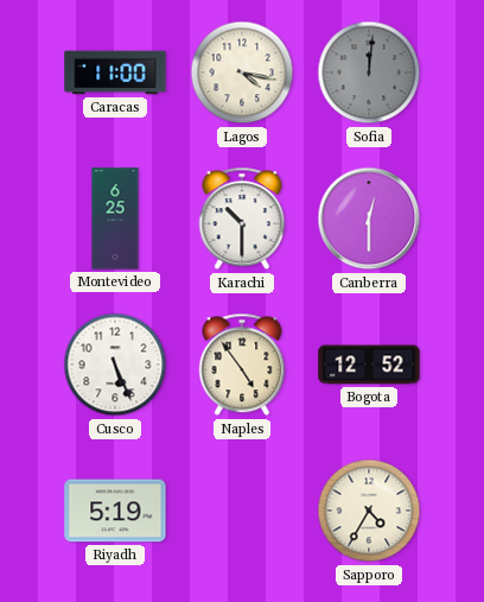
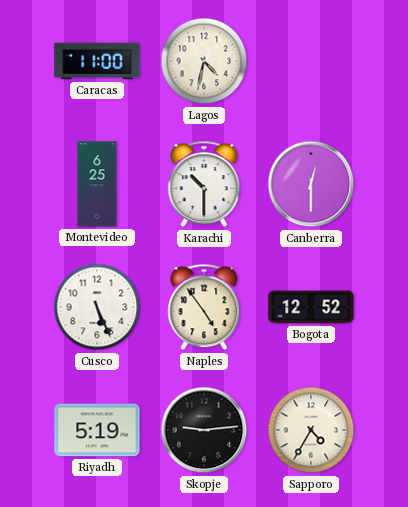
Lagos: 4:17 -> 4:32
Sofia: 12:01 -> none
Skopje: none -> 9:14
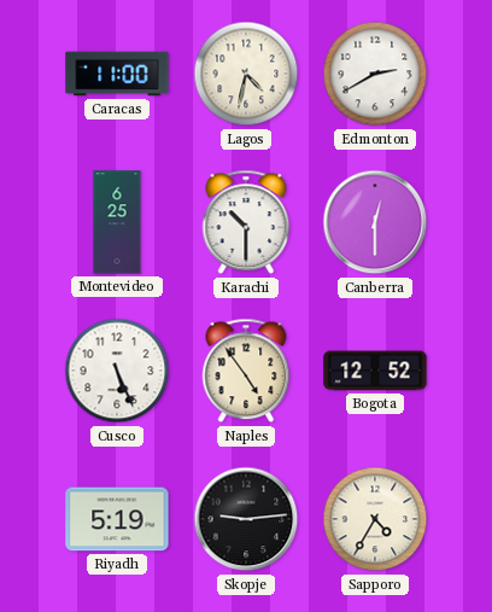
Edmonton: none -> 2:40
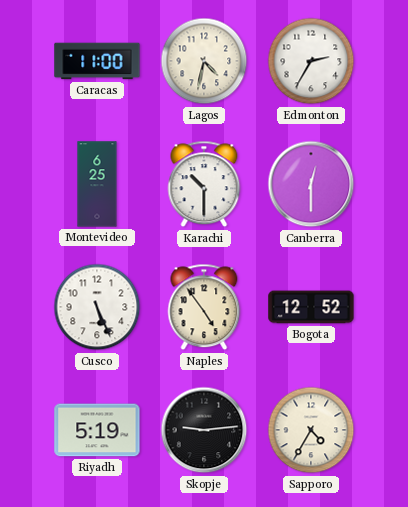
Edmonton: 2:40 -> 2:35
